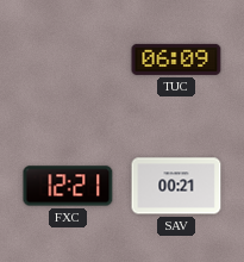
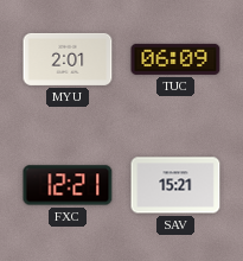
MYU: none -> 2:01
SAV: 00:21 -> 15:21
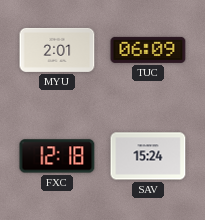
FXC: 12:21 -> 12:18
SAV: 15:21 -> 15:24
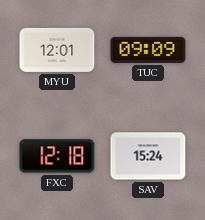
MYU: 2:01 -> 12:01
TUC: 06:09 -> 09:09
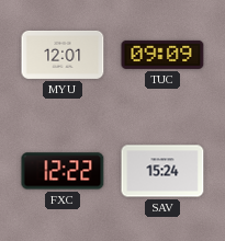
FXC: 12:18 -> 12:22
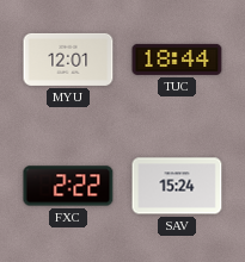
TUC: 09:09 -> 18:44
FXC: 12:22 -> 2:22
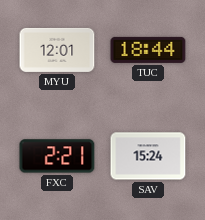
FXC: 2:22 -> 2:21
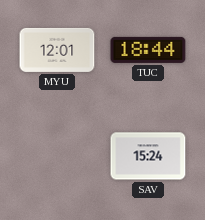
FXC: 2:21 -> none
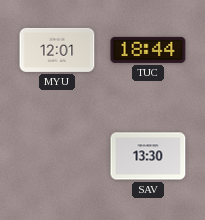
SAV: 15:24 -> 13:30
